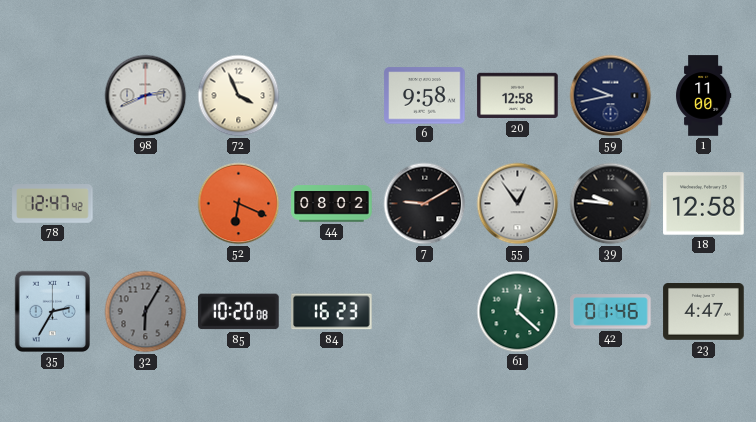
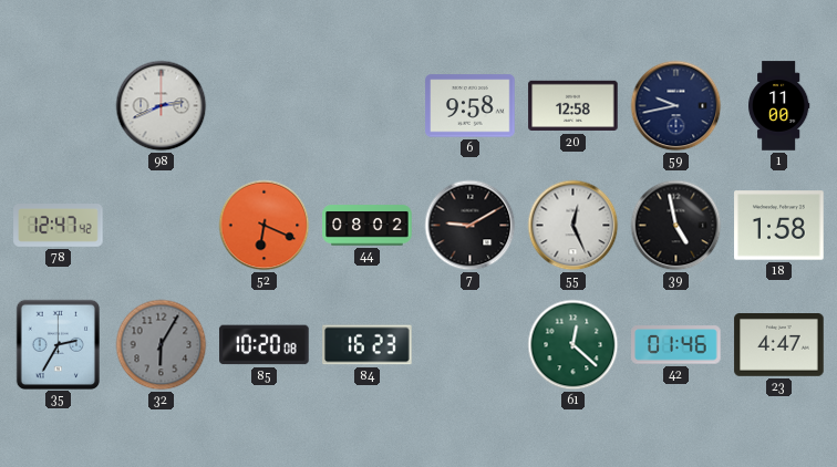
72: 3:56 -> none
55: 12:54 -> 12:26
39: 9:46 -> 4:58
18: 12:58 -> 1:58
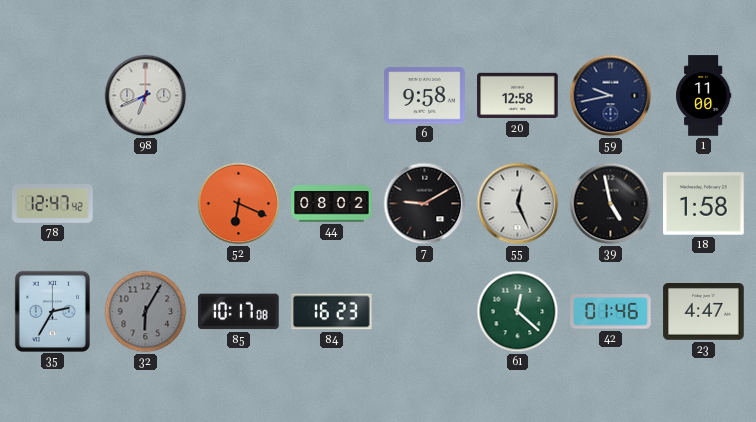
98: 2:41 -> 6:41
85: 10:20 -> 10:17
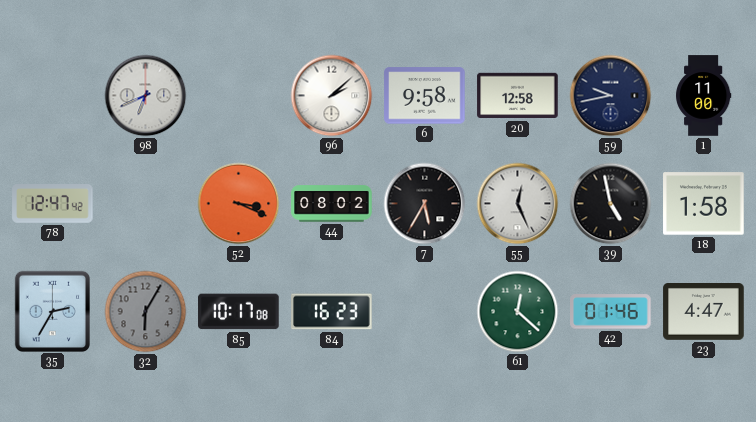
96: none -> 2:08
52: 6:19 -> 3:19
7: 9:10 -> 5:35
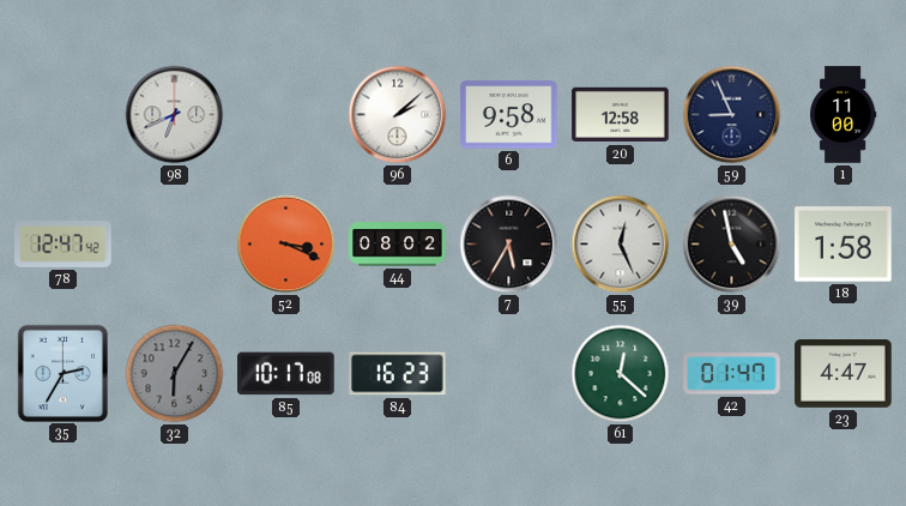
59: 9:43 -> 8:56
42: 01:46 -> 01:47
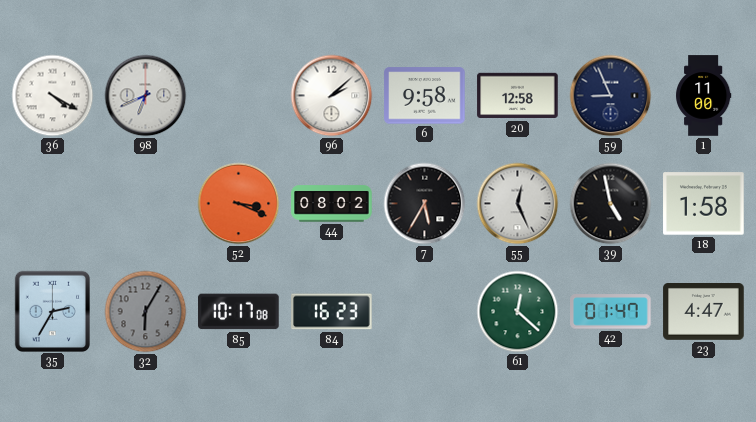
36: none -> 4:20
78: 12:47 -> none
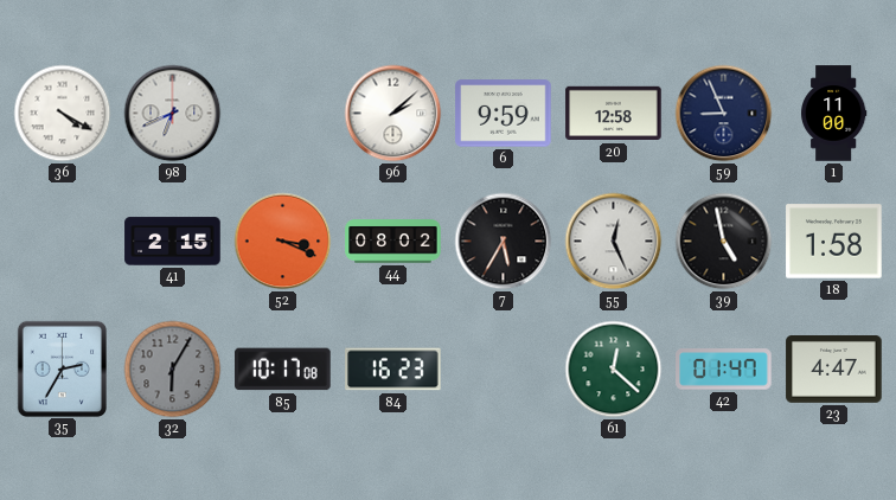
6: 9:58 -> 9:59
41: none -> 2:15
